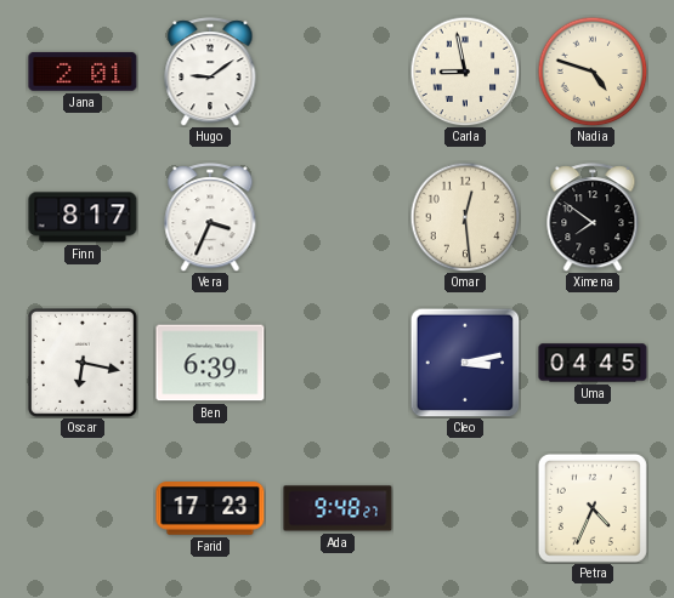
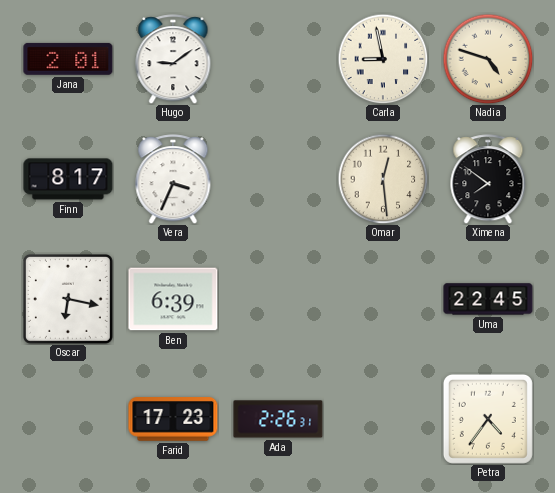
Cleo: 3:13 -> none
Uma: 04:45 -> 22:45
Ada: 9:48 -> 2:26
Petra: 4:34 -> 4:36
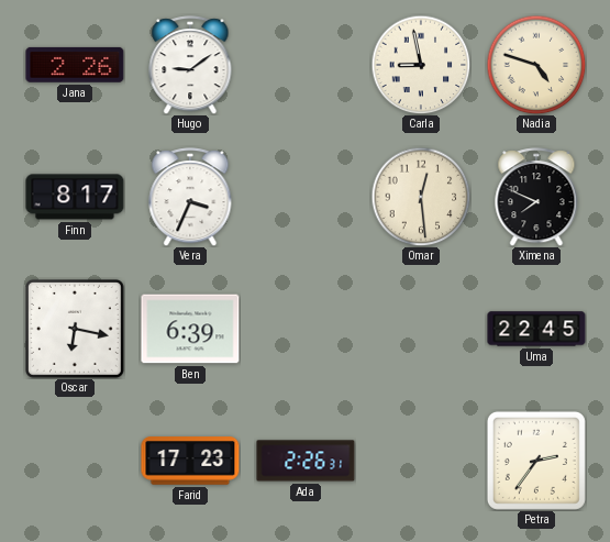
Jana: 2:01 -> 2:26
Ximena: 7:51 -> 7:49
Petra: 4:36 -> 2:36
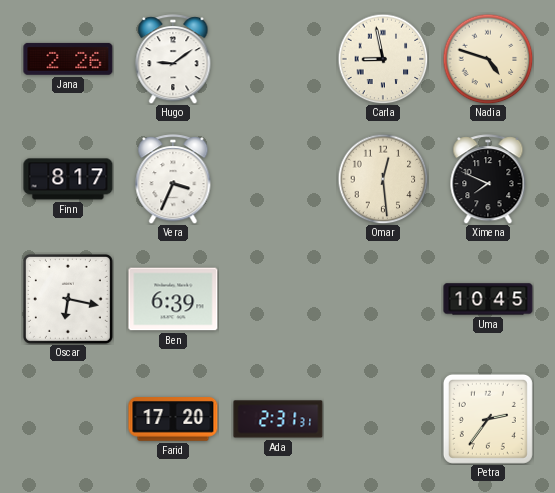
Uma: 22:45 -> 10:45
Farid: 17:23 -> 17:20
Ada: 2:26 -> 2:31
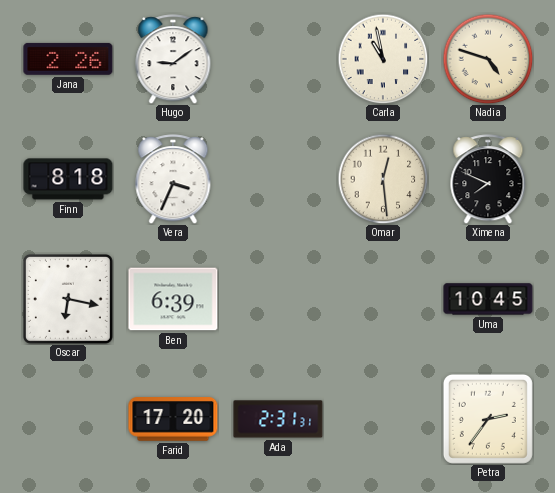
Carla: 8:58 -> 10:58
Finn: 8:17 -> 8:18
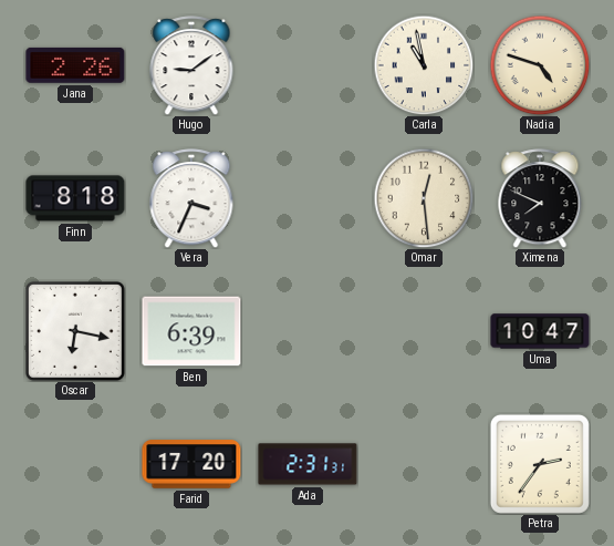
Uma: 10:45 -> 10:47
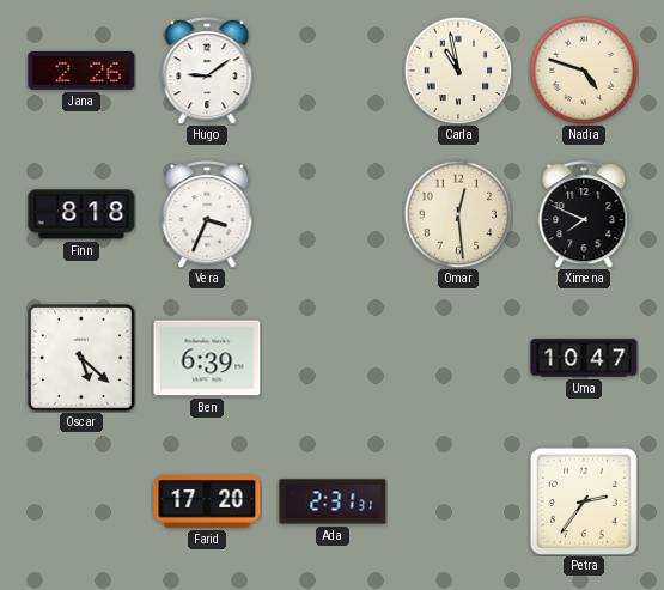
Oscar: 6:17 -> 5:22
